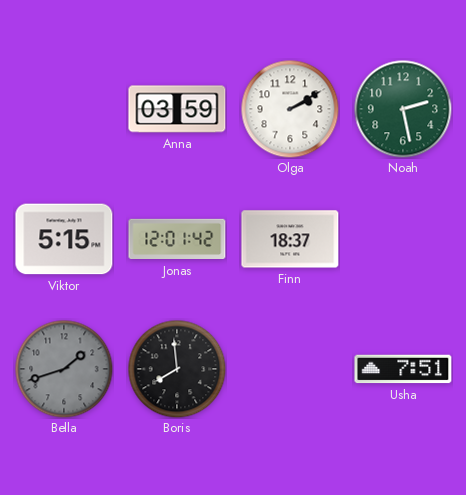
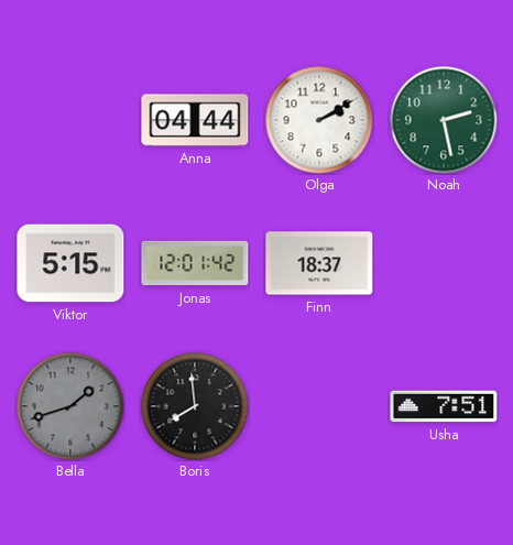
Anna: 03:59 -> 04:44
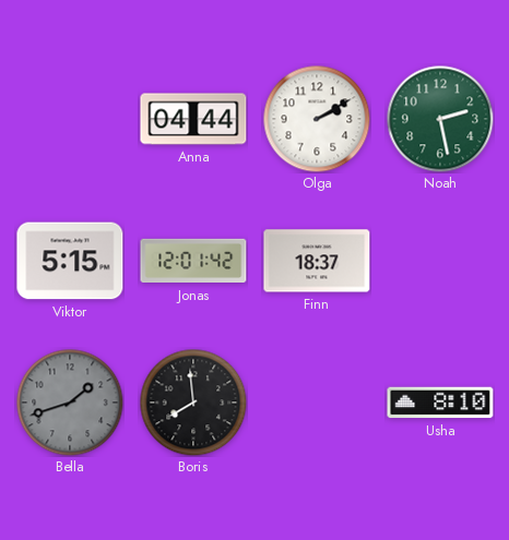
Usha: 7:51 -> 8:10
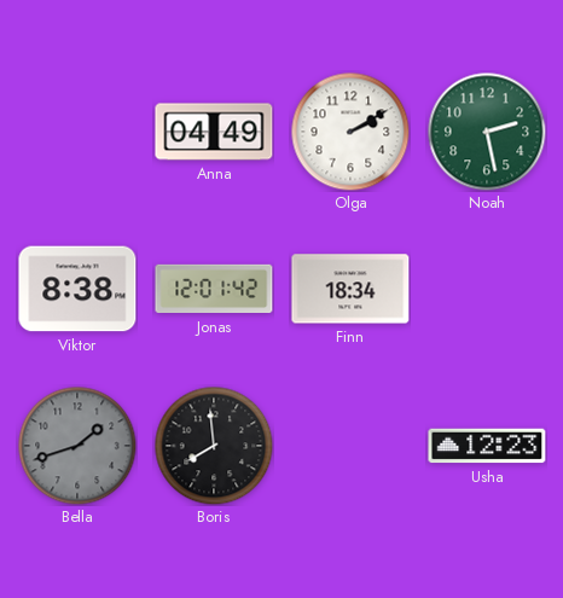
Anna: 04:44 -> 04:49
Viktor: 5:15 -> 8:38
Finn: 18:37 -> 18:34
Usha: 8:10 -> 12:23
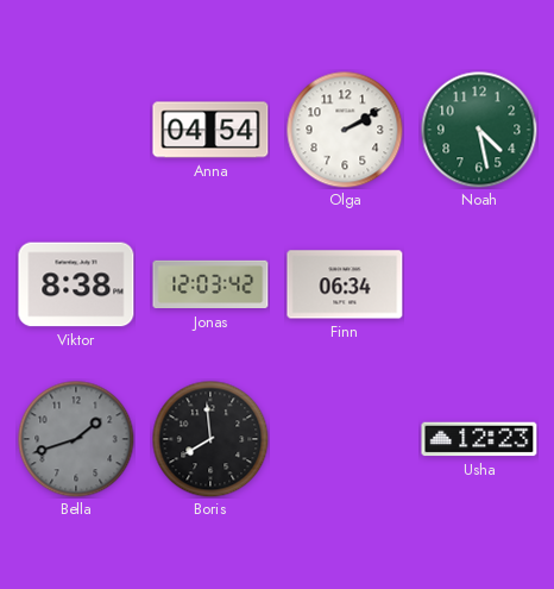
Anna: 04:49 -> 04:54
Noah: 2:28 -> 4:28
Jonas: 12:01 -> 12:03
Finn: 18:34 -> 06:34
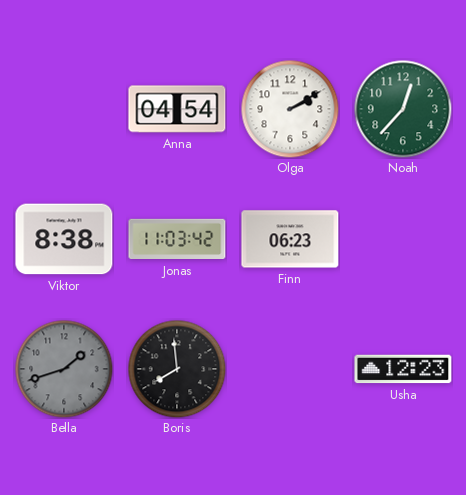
Noah: 4:28 -> 12:37
Jonas: 12:03 -> 11:03
Finn: 06:34 -> 06:23
